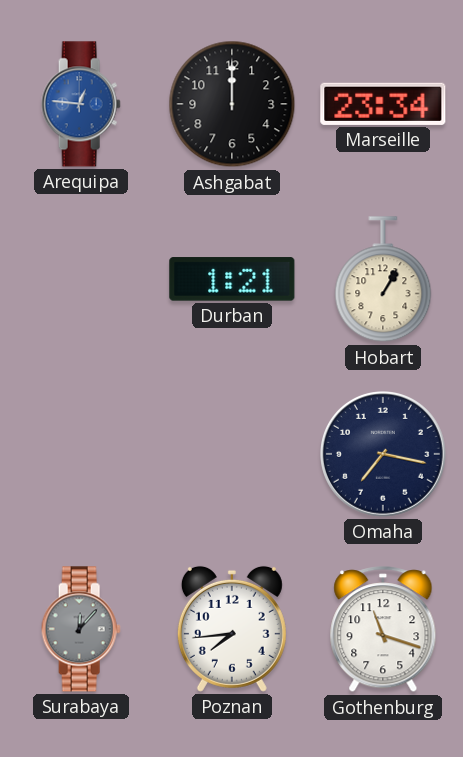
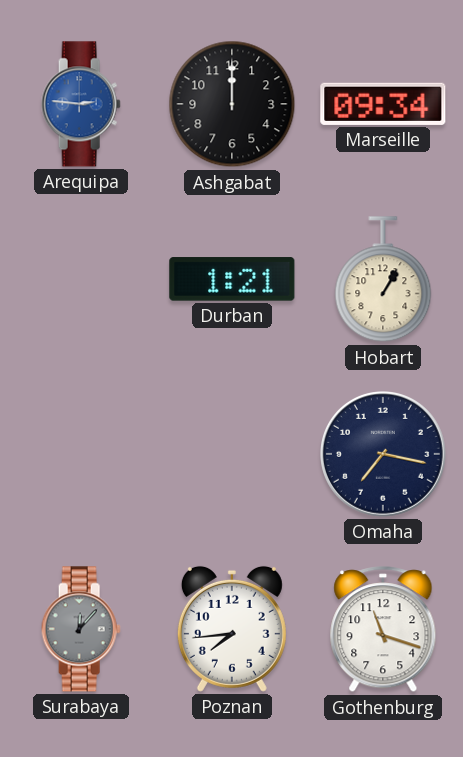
Arequipa: 12:46 -> 2:46
Marseille: 23:34 -> 09:34
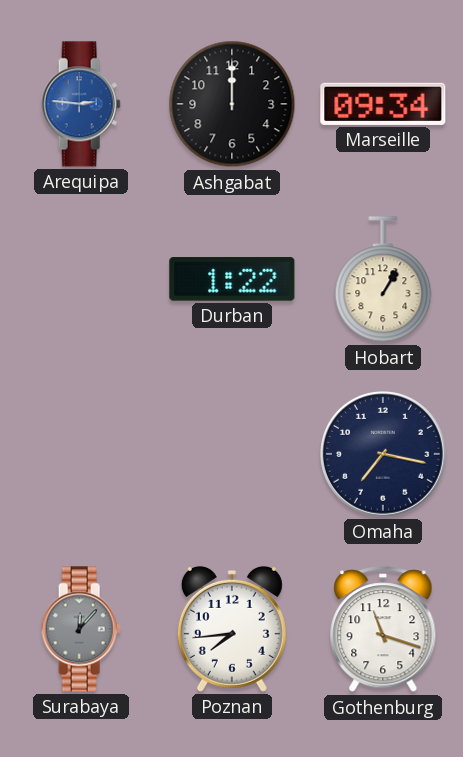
Durban: 1:21 -> 1:22
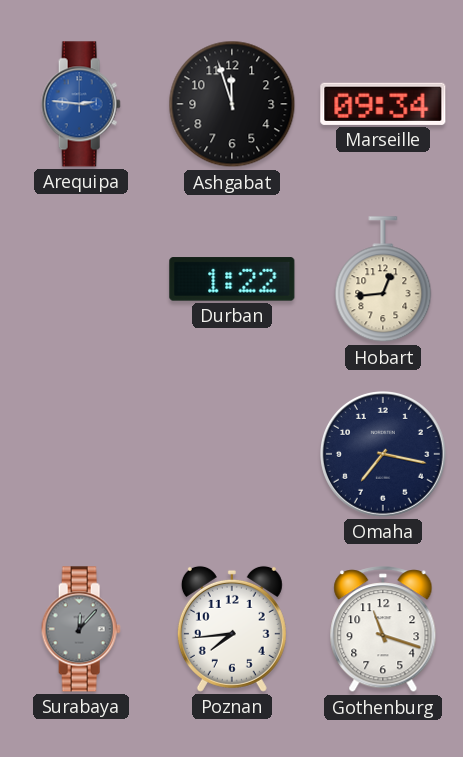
Ashgabat: 12:00 -> 11:57
Hobart: 1:05 -> 12:44
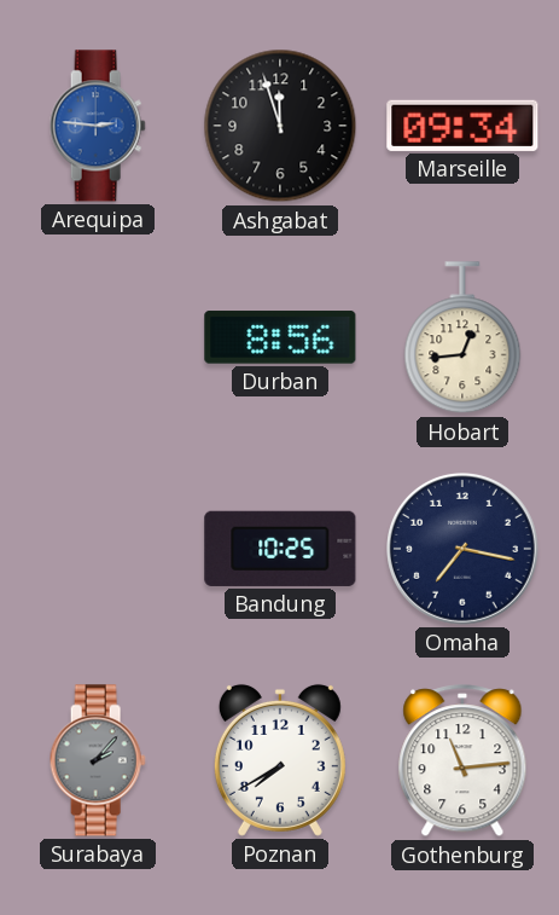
Durban: 1:22 -> 8:56
Bandung: none -> 10:25
Surabaya: 12:07 -> 2:07
Poznan: 7:44 -> 7:40
Gothenburg: 11:18 -> 11:14
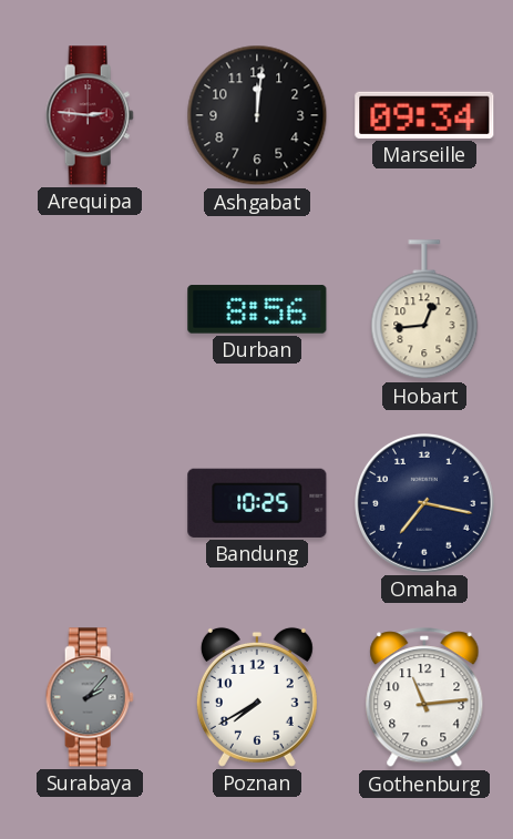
Arequipa dial: blue -> burgundy
Ashgabat: 11:57 -> 12:01
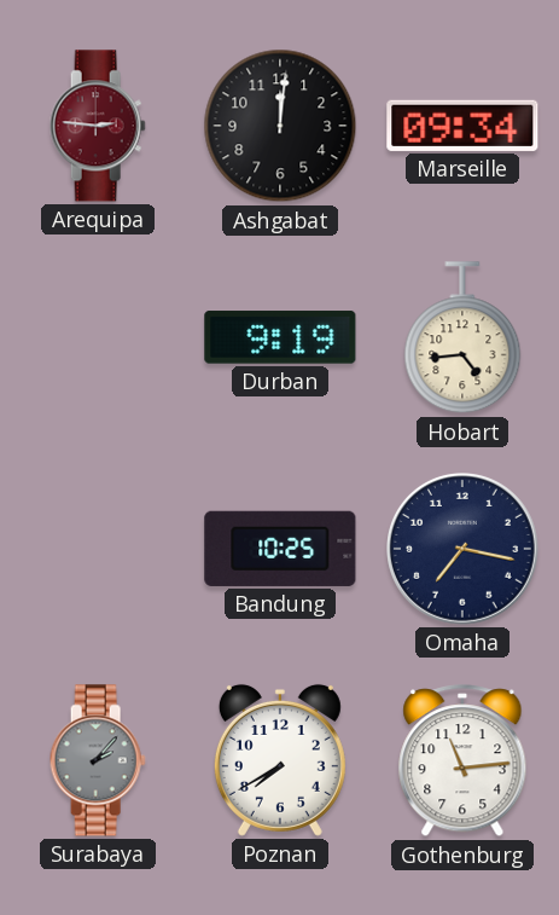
Durban: 8:56 -> 9:19
Hobart: 12:44 -> 4:44
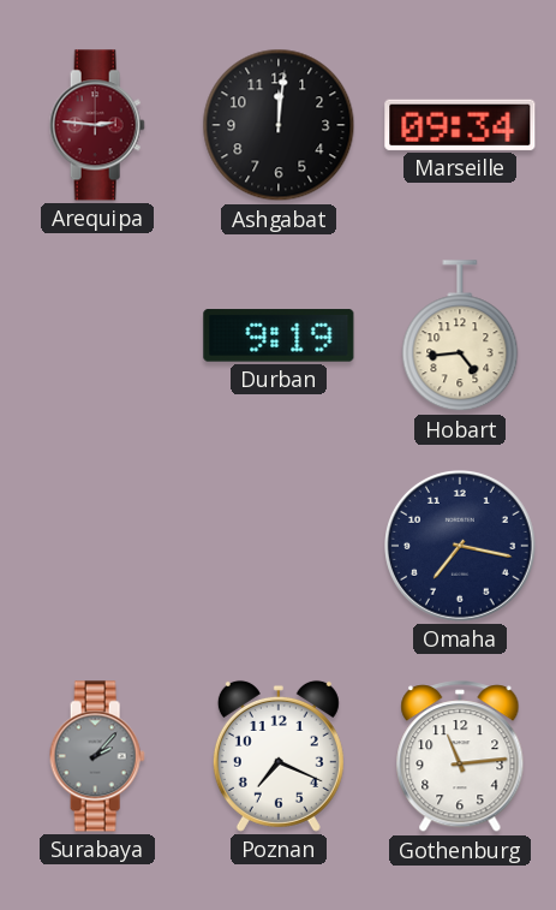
Bandung: 10:25 -> none
Poznan: 7:40 -> 7:19
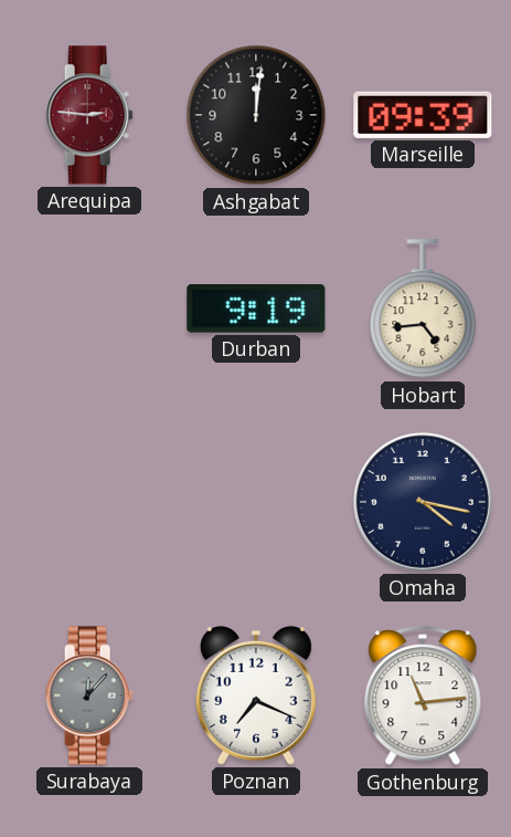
Marseille: 09:34 -> 09:39
Omaha: 7:17 -> 4:17
Surabaya: 2:07 -> 12:07
